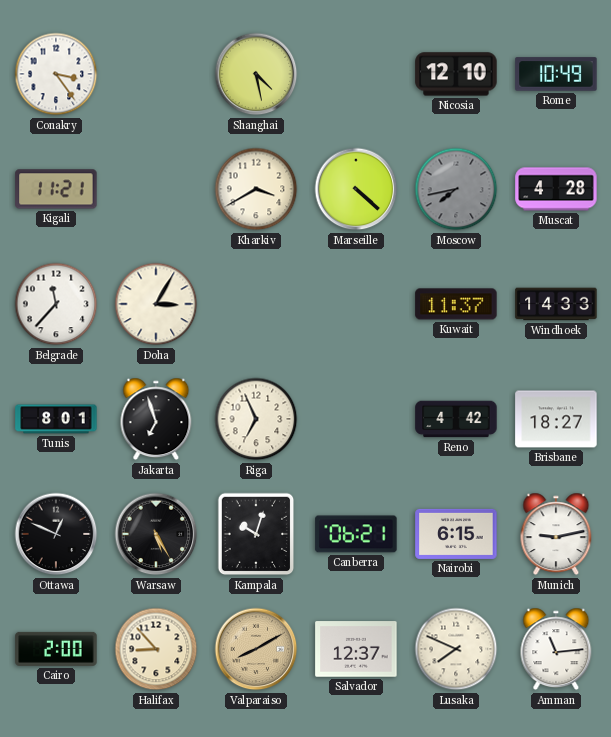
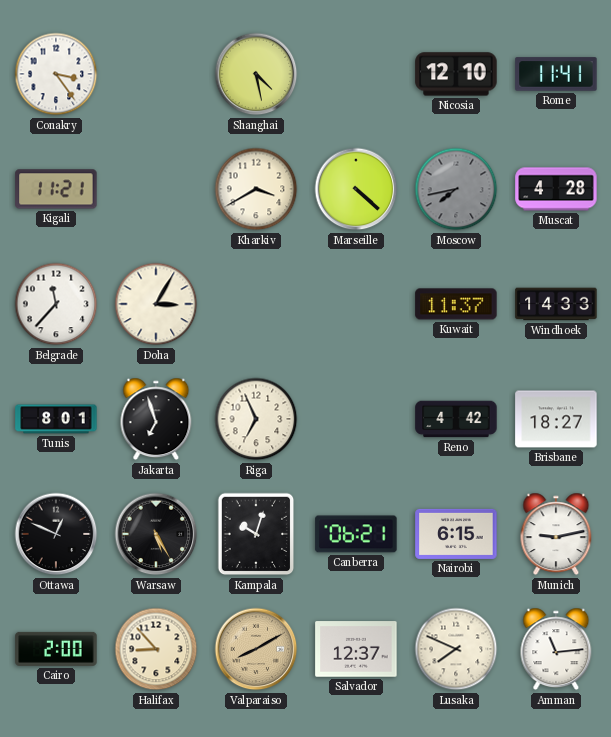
Rome: 10:49 -> 11:41
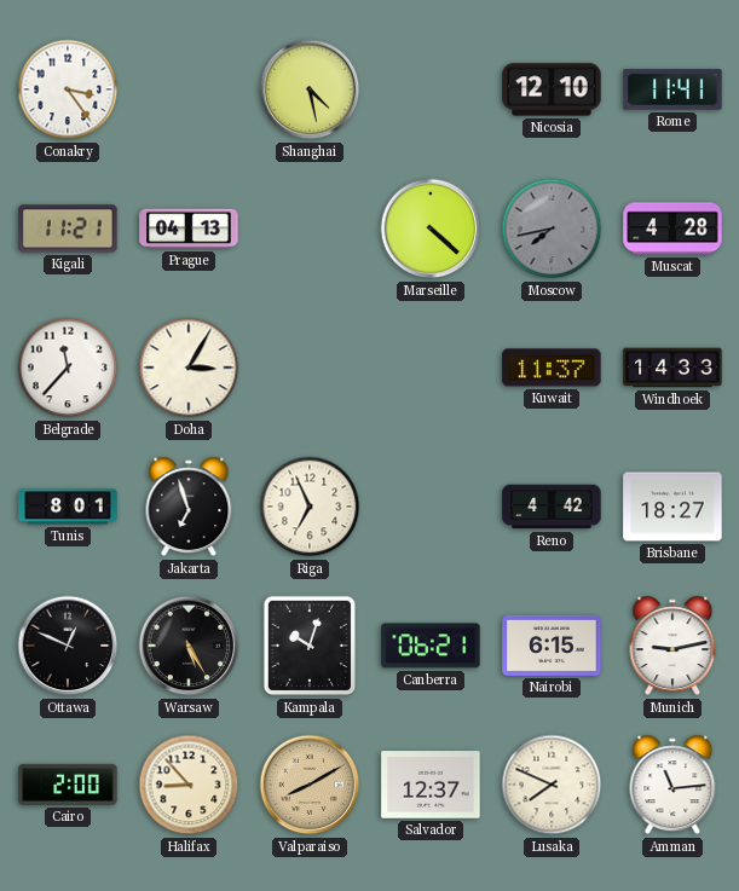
Prague: none -> 04:13
Kharkiv: 3:40 -> none
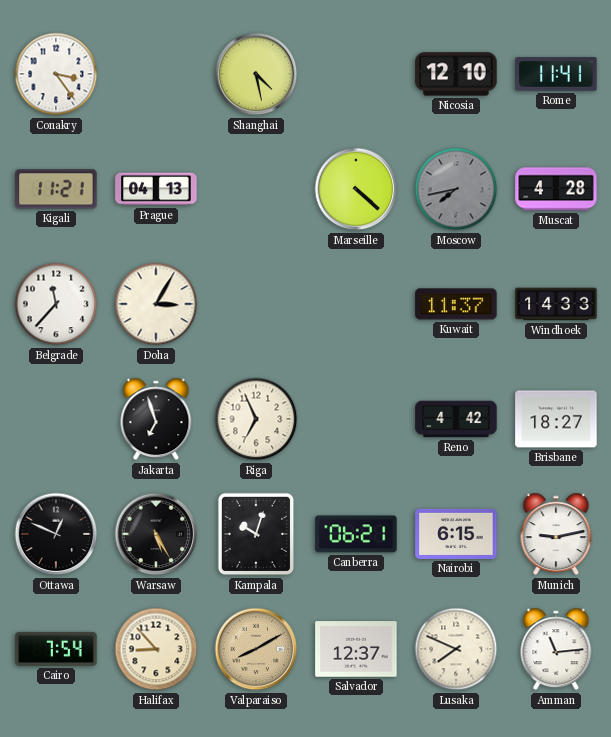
Tunis: 8:01 -> none
Cairo: 2:00 -> 7:54
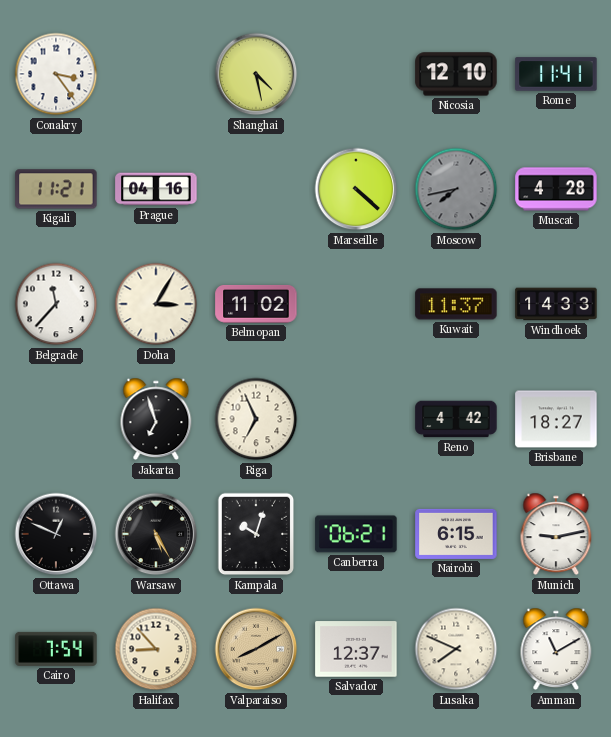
Prague: 04:13 -> 04:16
Belmopan: none -> 11:02
Amman: 11:14 -> 11:10
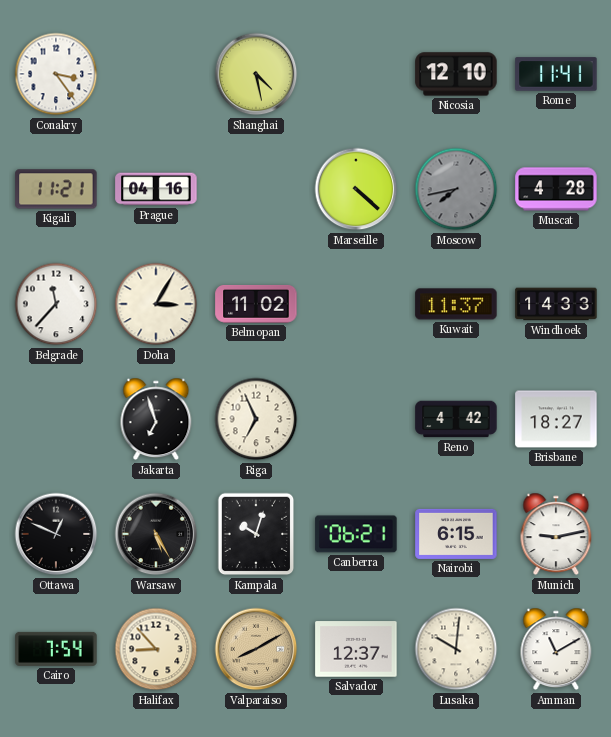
Lusaka: 7:49 -> 10:01
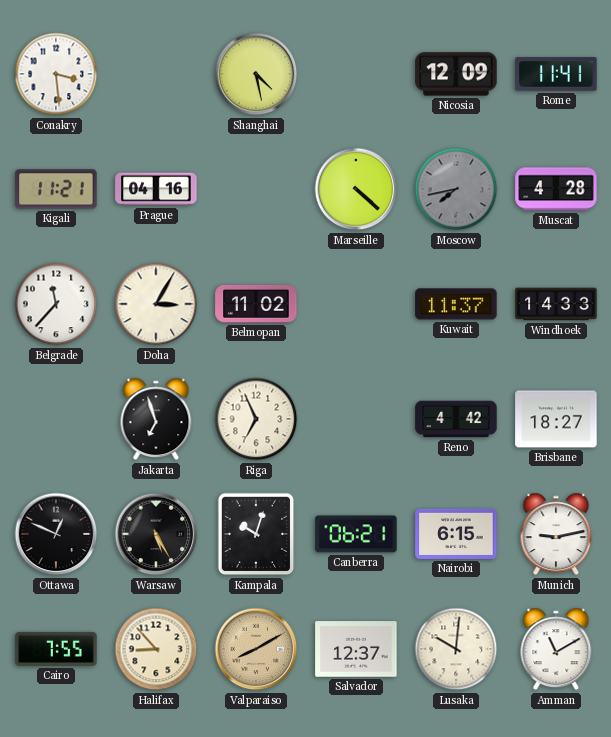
Conakry: 3:24 -> 3:29
Nicosia: 12:10 -> 12:09
Cairo: 7:54 -> 7:55
